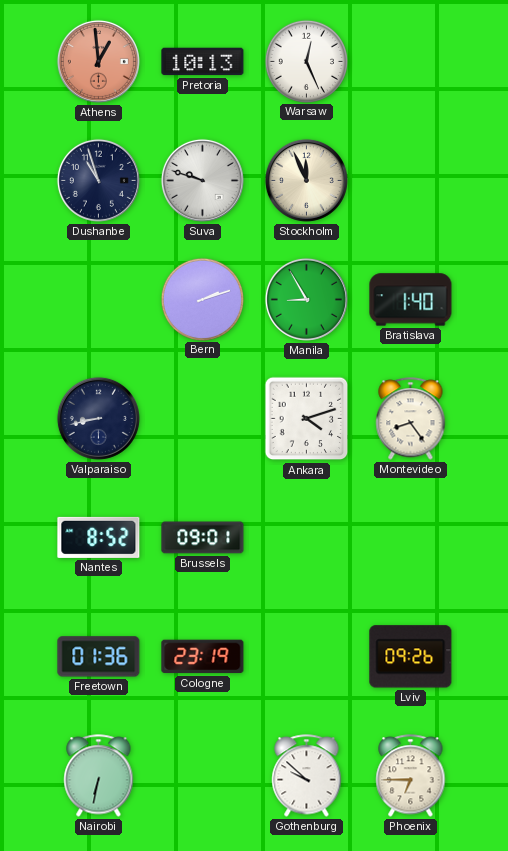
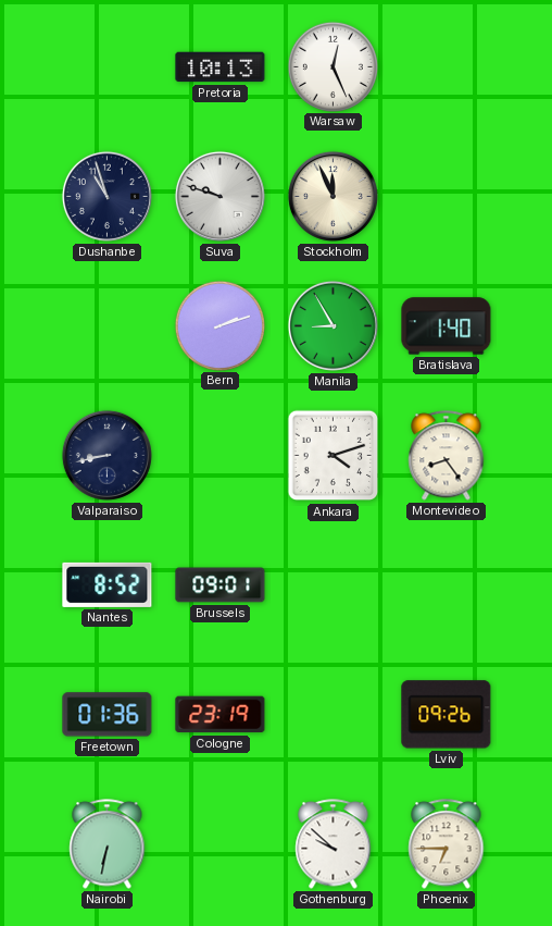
Athens: 12:59 -> none
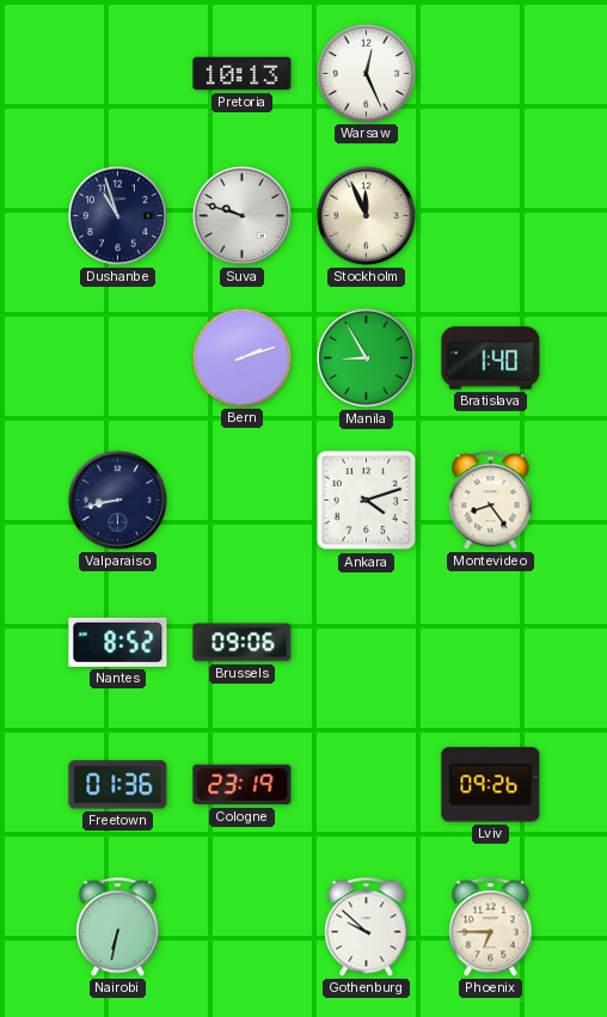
Brussels: 09:01 -> 09:06
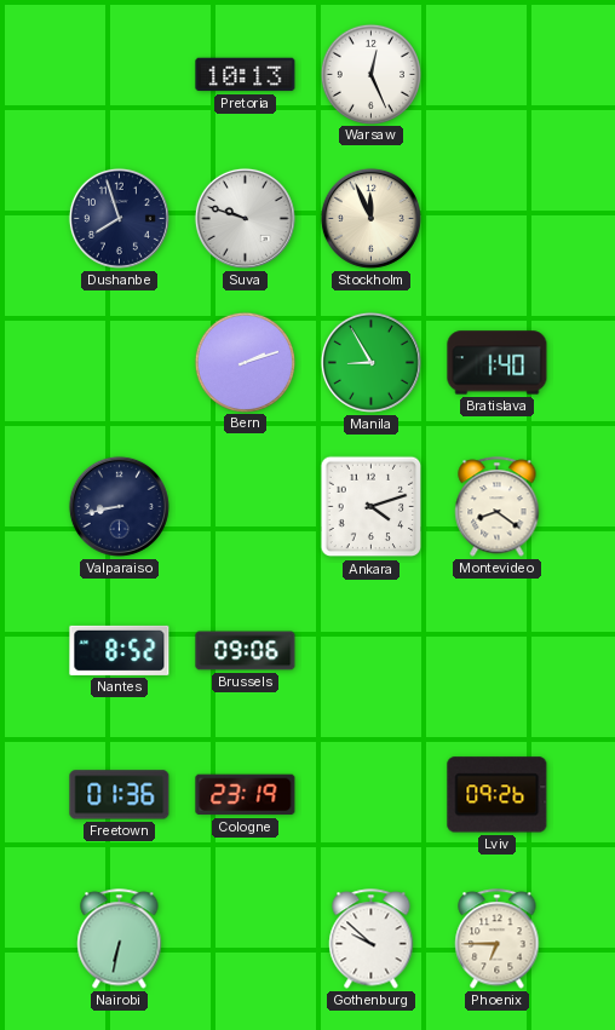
Dushanbe: 10:57 -> 7:57
Montevideo: 8:24 -> 8:21
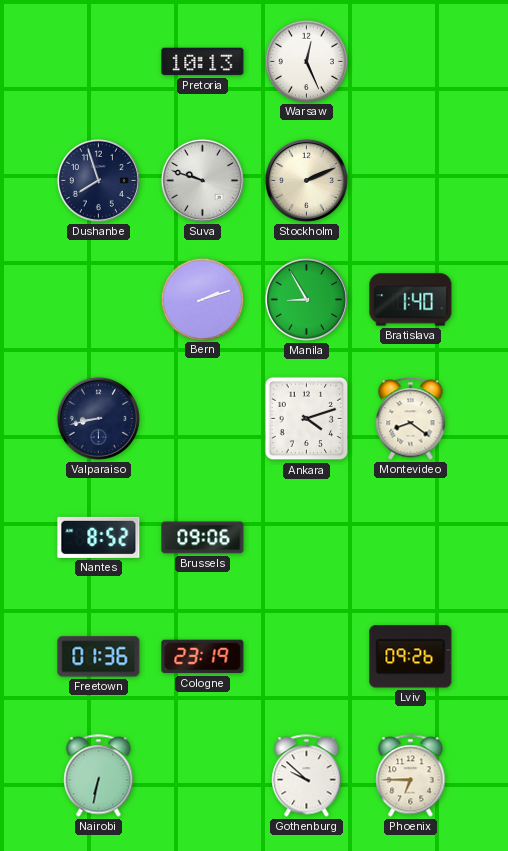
Stockholm: 11:56 -> 2:11
